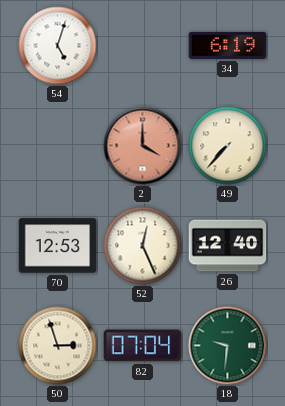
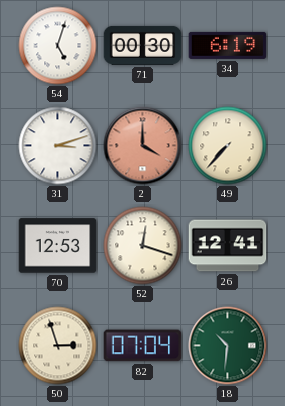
71: none -> 00:30
31: none -> 3:12
52: 12:26 -> 12:18
26: 12:40 -> 12:41
18: 9:31 -> 10:31
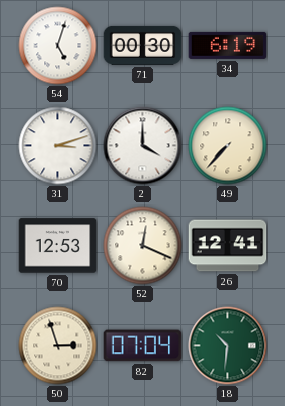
2 dial: salmon -> white
52: 12:18 -> 12:19
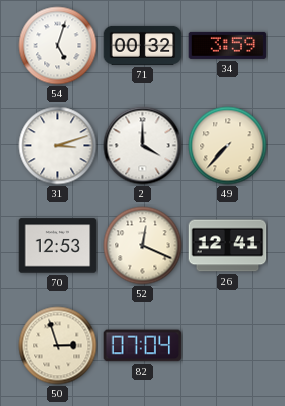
71: 00:30 -> 00:32
34: 6:19 -> 3:59
18: 10:31 -> none
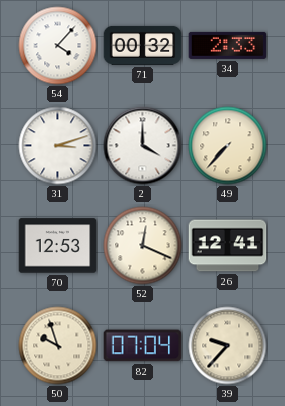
54: 5:03 -> 4:07
34: 3:59 -> 2:33
50: 2:57 -> 9:57
39: none -> 9:37
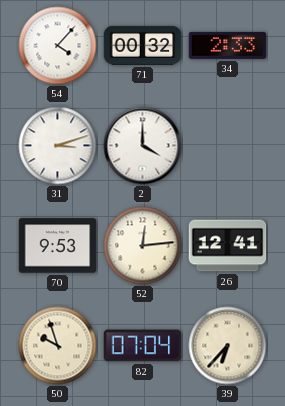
49: 7:37 -> none
70: 12:53 -> 9:53
52: 12:19 -> 12:14
39: 9:37 -> 6:37
